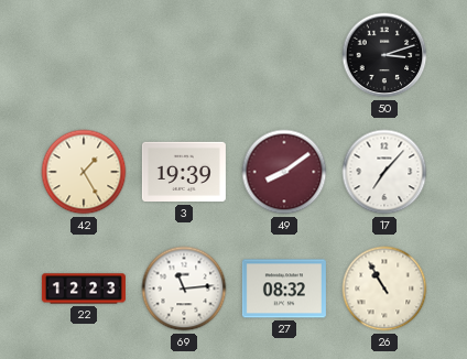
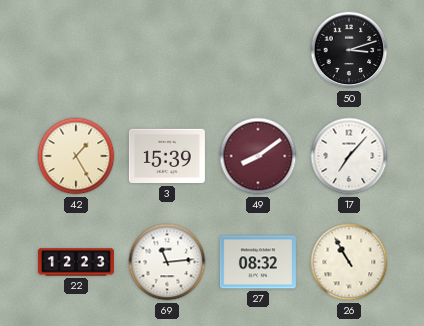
3: 19:39 -> 15:39
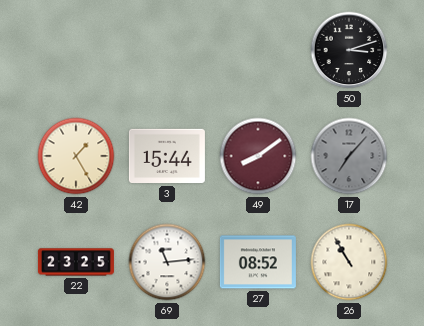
3: 15:39 -> 15:44
17 dial: white -> grey
22: 12:23 -> 23:25
27: 08:32 -> 08:52
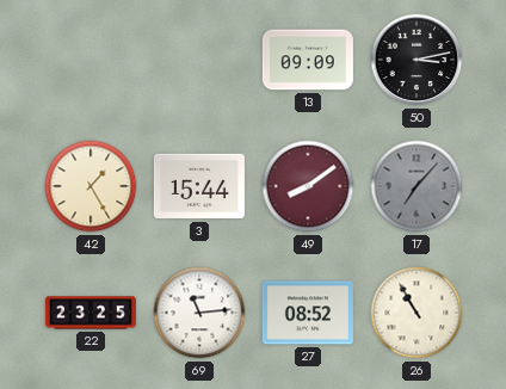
13: none -> 09:09
50: 3:12 -> 3:13
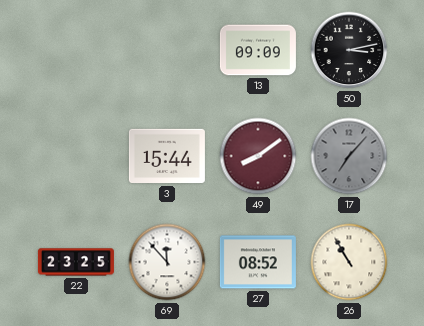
42: 1:25 -> none
69: 11:14 -> 11:53
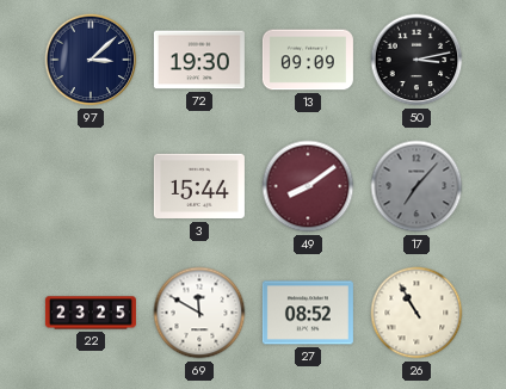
97: none -> 3:08
72: none -> 19:30
69: 11:53 -> 11:50
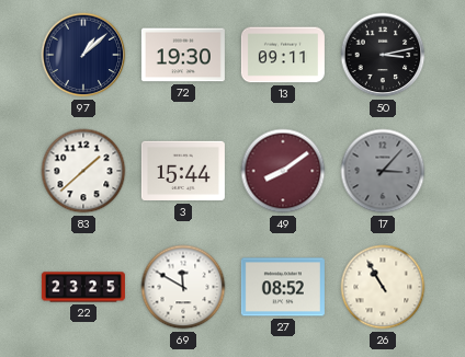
97: 3:08 -> 1:08
13: 09:09 -> 09:11
83: none -> 1:38
17: 7:07 -> 3:07
